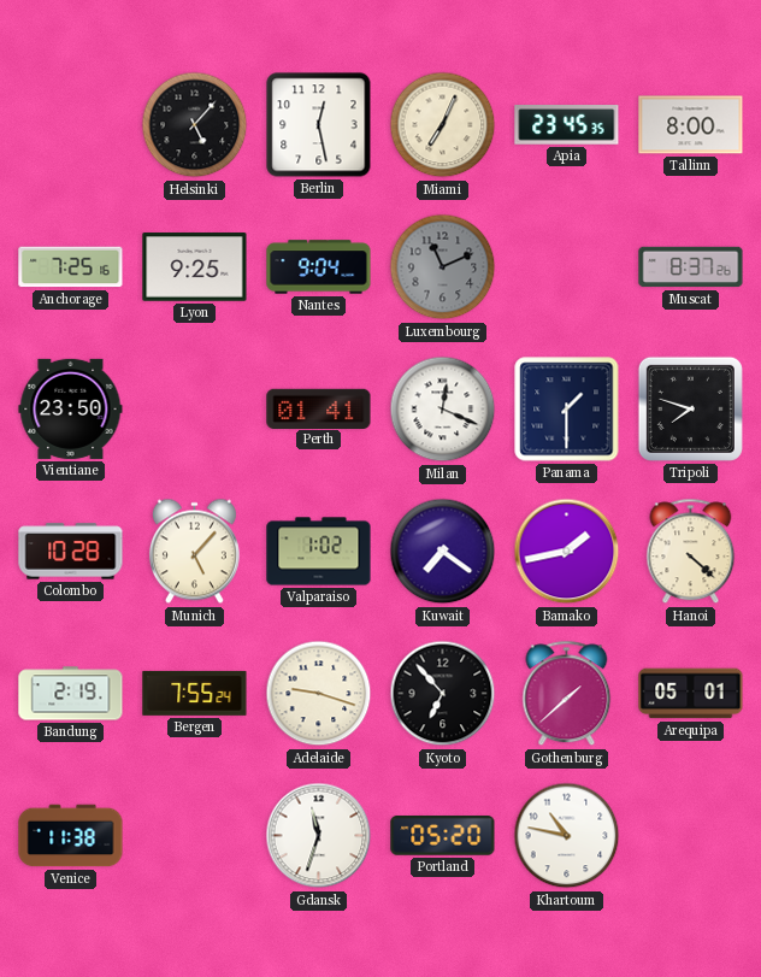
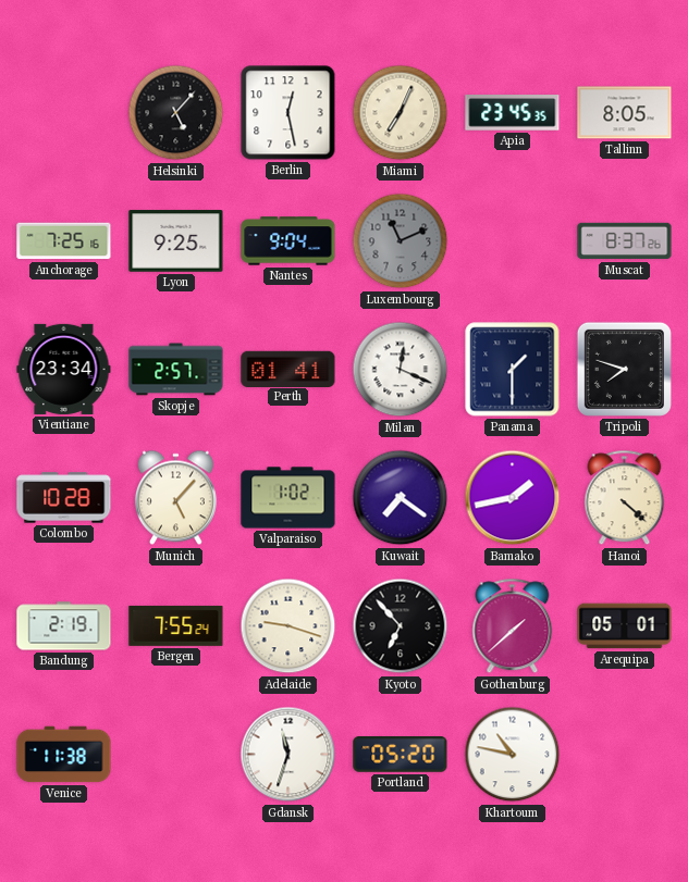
Tallinn: 8:00 -> 8:05
Vientiane: 23:50 -> 23:34
Skopje: none -> 2:57
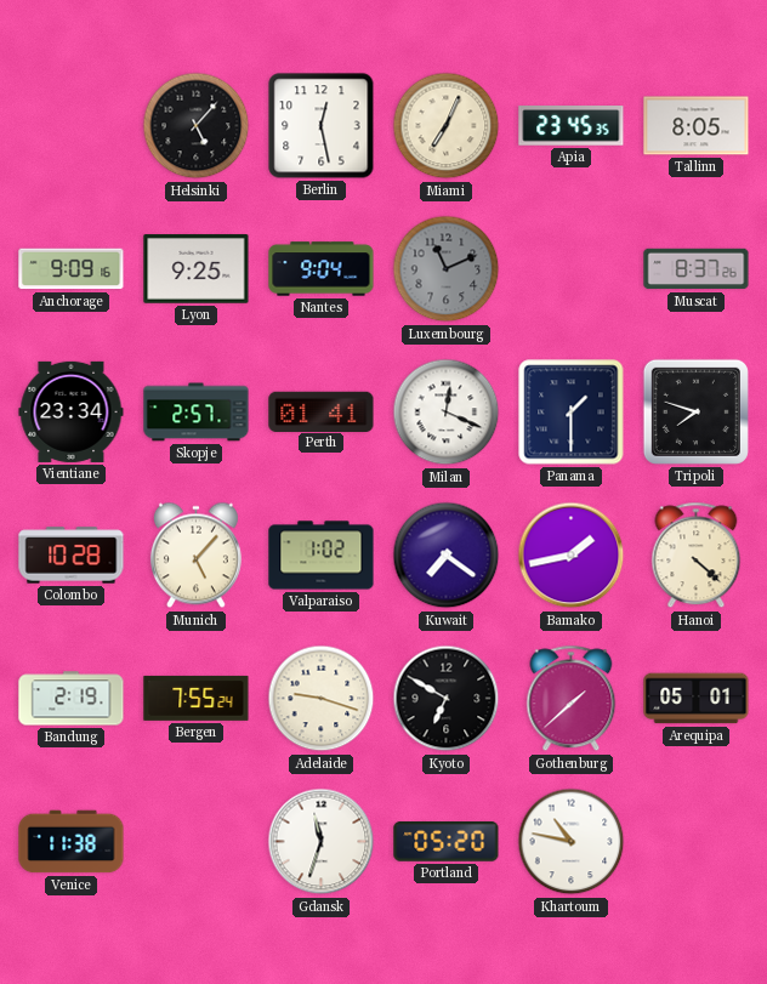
Anchorage: 7:25 -> 9:09
Kyoto: 6:53 -> 6:50
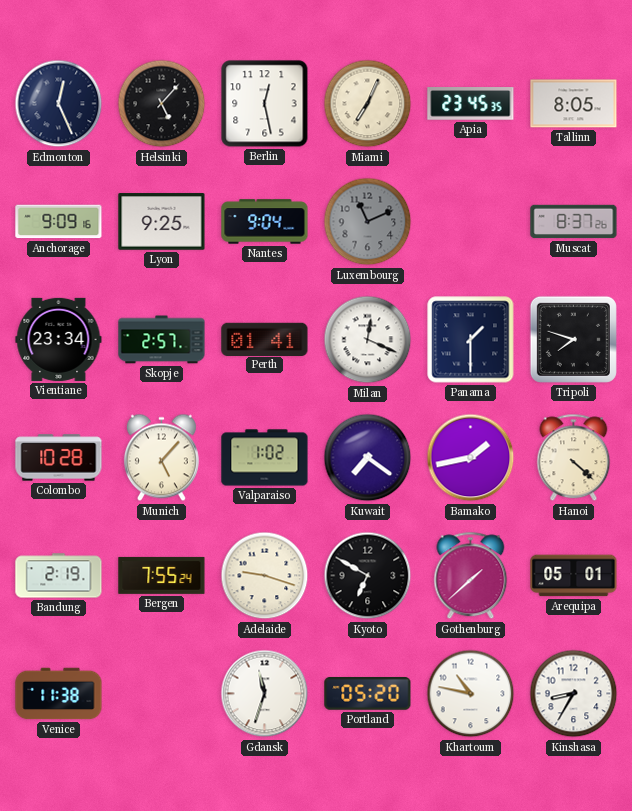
Edmonton: none -> 12:26
Kinshasa: none -> 8:35
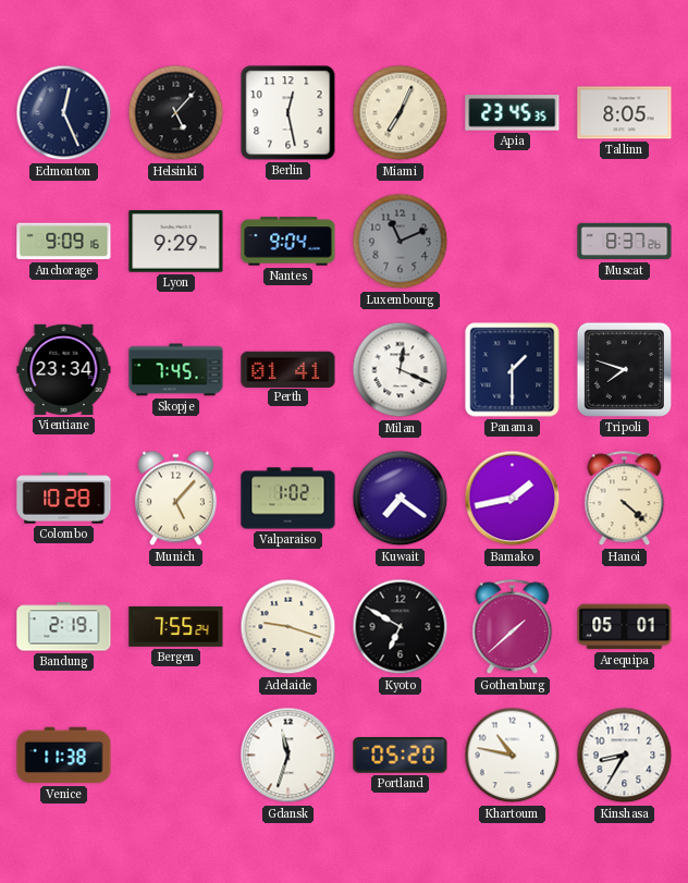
Lyon: 9:25 -> 9:29
Skopje: 2:57 -> 7:45
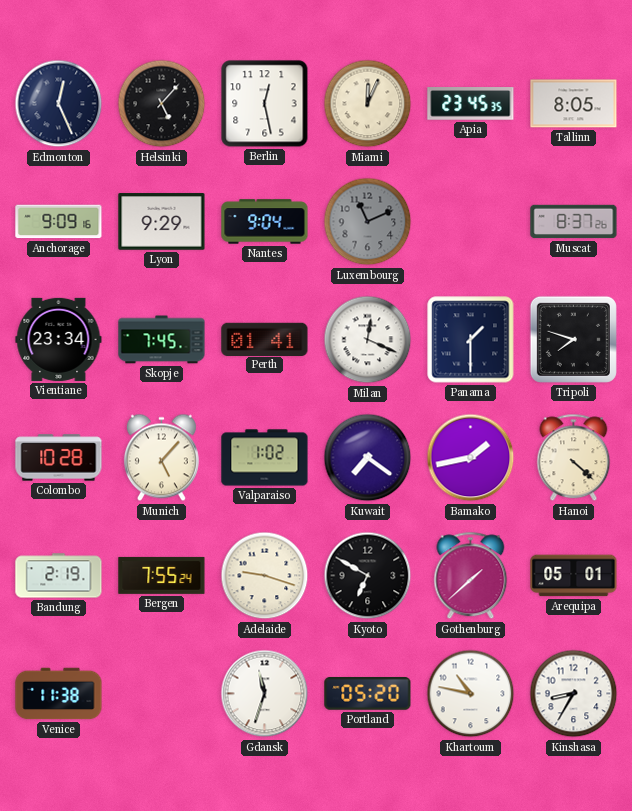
Miami: 7:04 -> 12:04
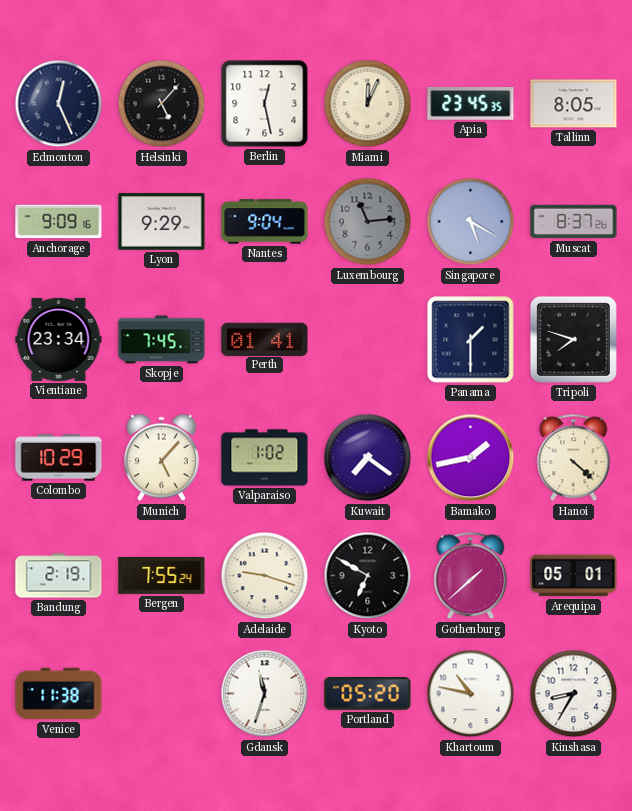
Luxembourg: 11:11 -> 11:14
Singapore: none -> 5:20
Milan: 12:19 -> none
Colombo: 10:28 -> 10:29
